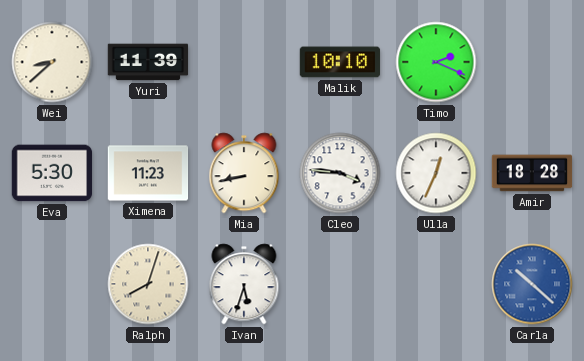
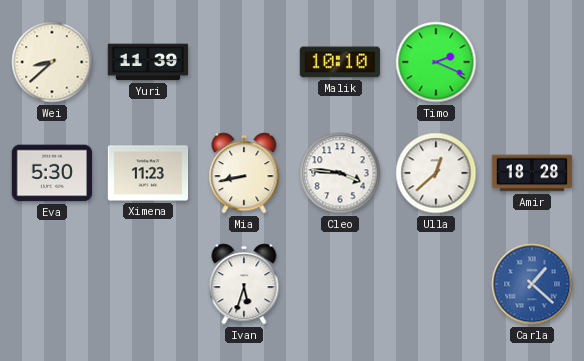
Ulla: 12:34 -> 12:38
Ralph: 8:03 -> none
Carla: 10:22 -> 1:22
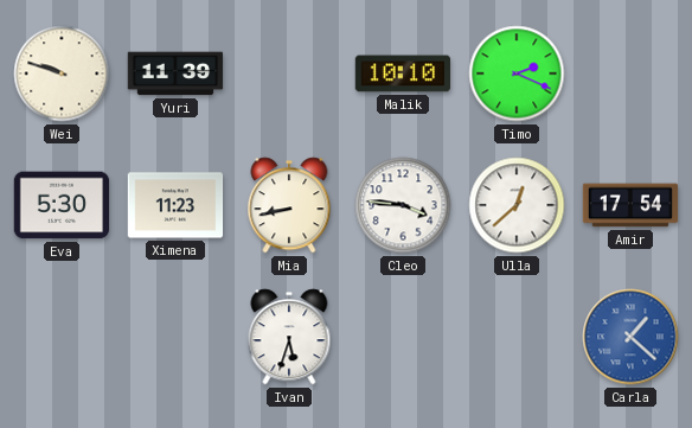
Wei: 8:38 -> 9:48
Amir: 18:28 -> 17:54
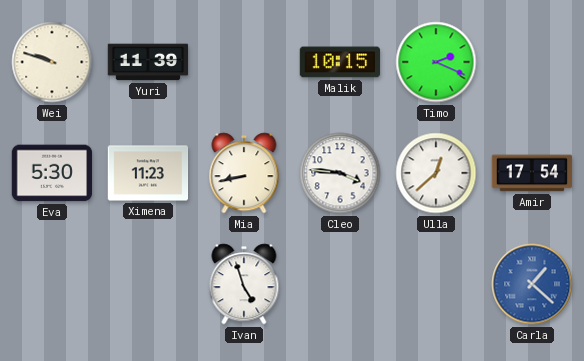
Malik: 10:10 -> 10:15
Ivan: 5:33 -> 4:57
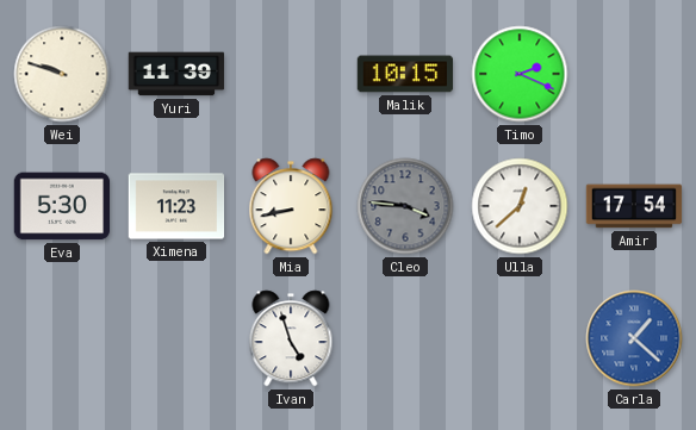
Cleo dial: white -> grey
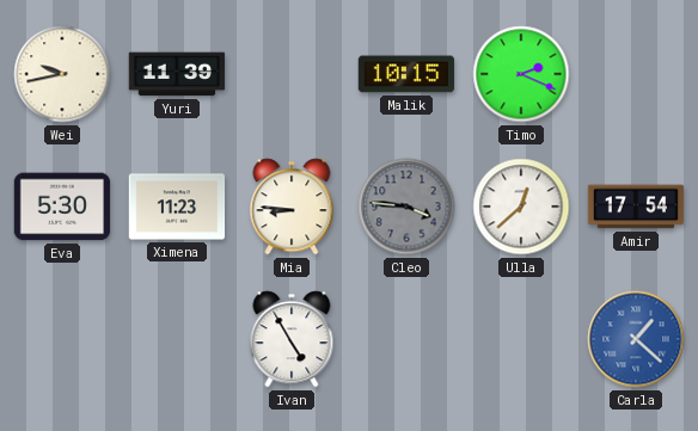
Wei: 9:48 -> 9:43
Mia: 8:43 -> 8:46
Ivan: 4:57 -> 4:55
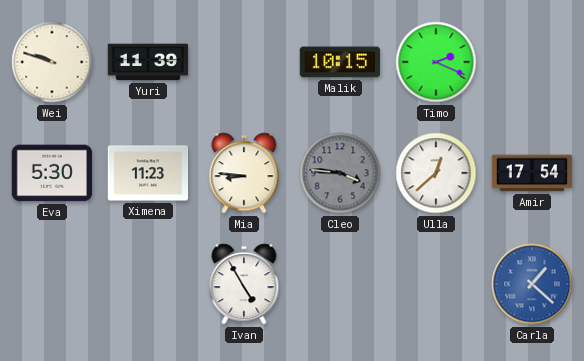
Wei: 9:43 -> 9:48
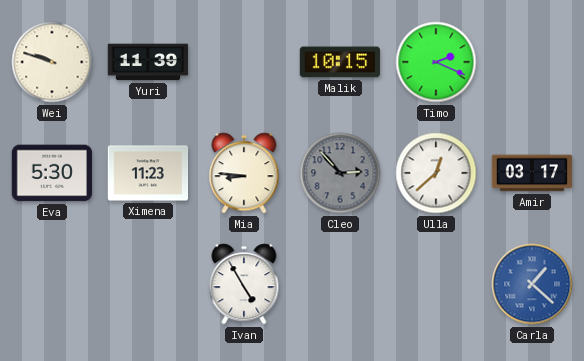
Cleo: 3:46 -> 2:53
Amir: 17:54 -> 03:17
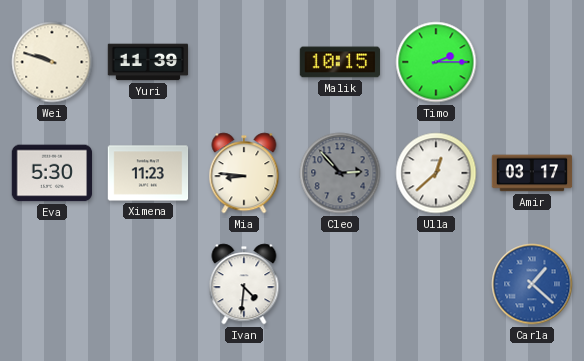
Timo: 2:19 -> 2:15
Ivan: 4:55 -> 4:31
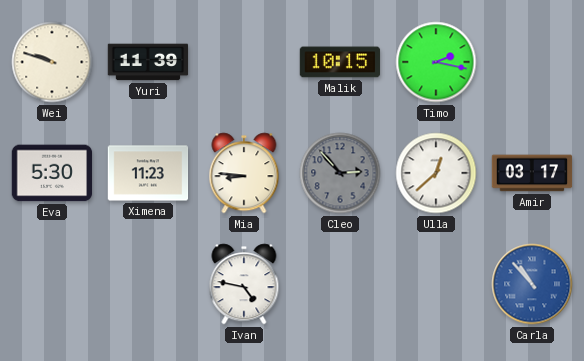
Timo: 2:15 -> 2:17
Ivan: 4:31 -> 4:47
Carla: 1:22 -> 10:53
